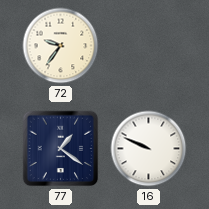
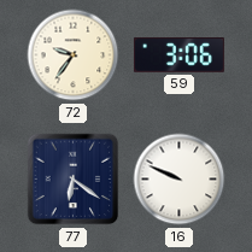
59: none -> 3:06
77: 1:21 -> 6:21
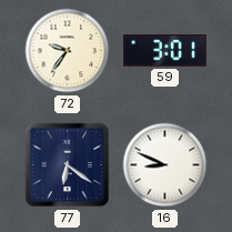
59: 3:06 -> 3:01
16: 9:49 -> 8:49
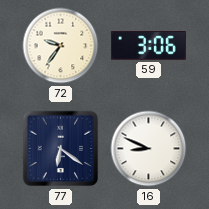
59: 3:01 -> 3:06
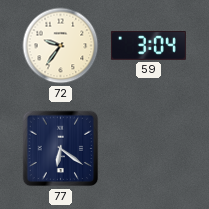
59: 3:06 -> 3:04
16: 8:49 -> none
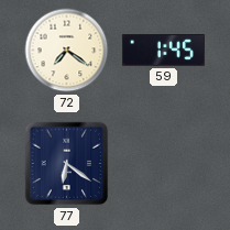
72: 9:36 -> 7:21
59: 3:04 -> 1:45
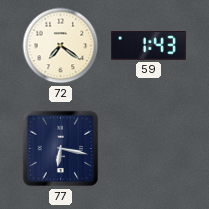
59: 1:45 -> 1:43
77: 6:21 -> 6:17
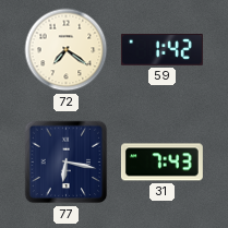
59: 1:43 -> 1:42
31: none -> 7:43
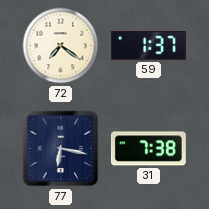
59: 1:42 -> 1:37
31: 7:43 -> 7:38
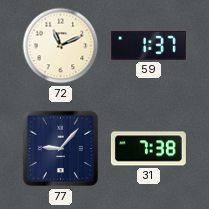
72: 7:21 -> 11:11
77: 6:17 -> 9:07
